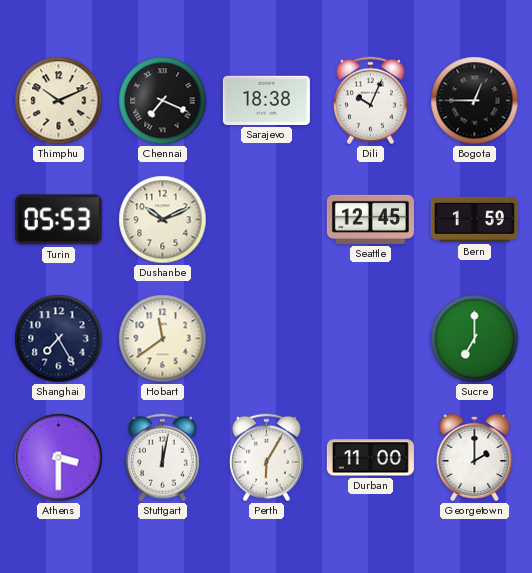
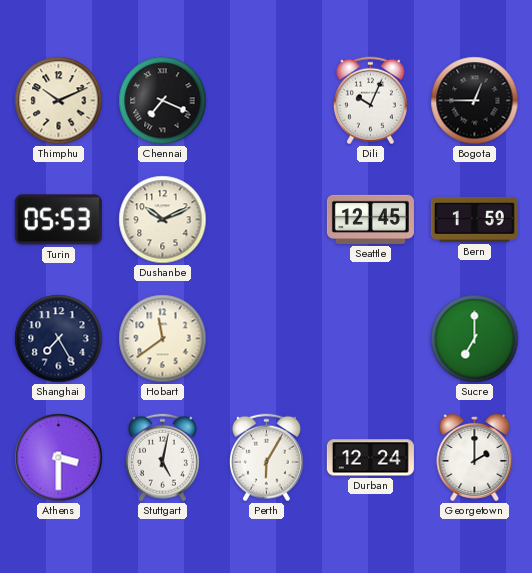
Sarajevo: 18:38 -> none
Stuttgart: 12:02 -> 5:02
Durban: 11:00 -> 12:24
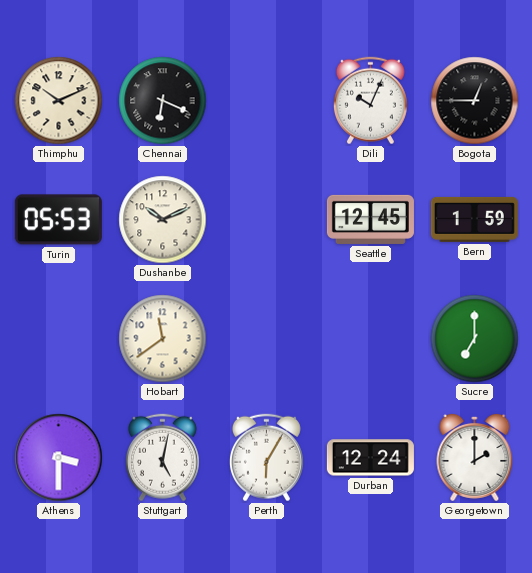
Chennai: 7:19 -> 6:19
Shanghai: 7:25 -> none
